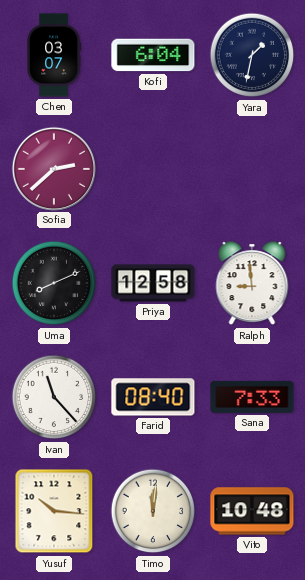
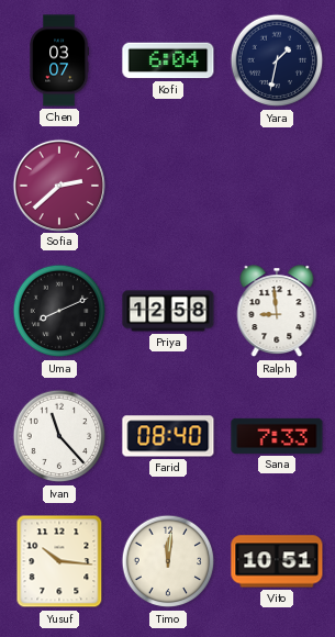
Vito: 10:48 -> 10:51
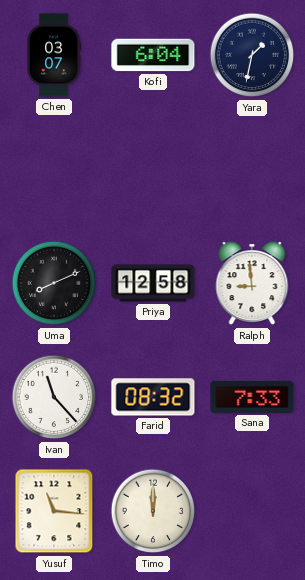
Sofia: 2:38 -> none
Farid: 08:40 -> 08:32
Yusuf: 10:16 -> 11:16
Timo: 12:01 -> 12:00
Vito: 10:51 -> none
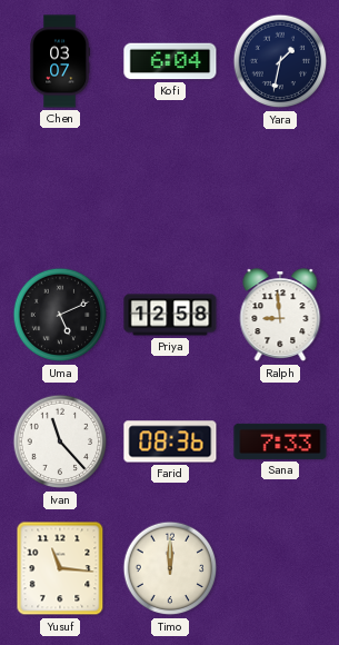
Uma: 8:11 -> 5:11
Farid: 08:32 -> 08:36
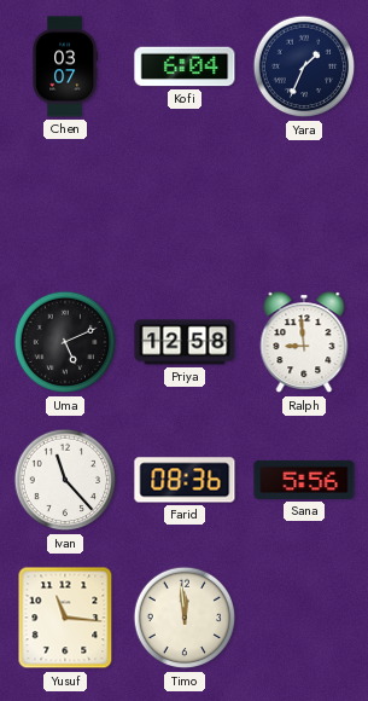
Yara: 1:32 -> 1:34
Sana: 7:33 -> 5:56
Timo: 12:00 -> 11:59
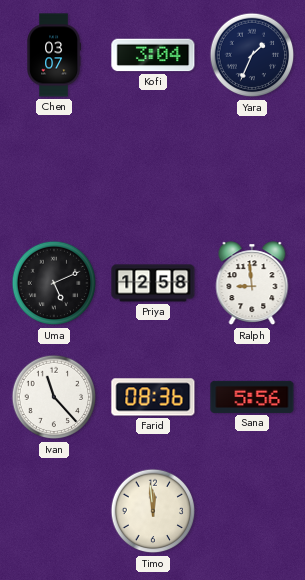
Kofi: 6:04 -> 3:04
Yusuf: 11:16 -> none
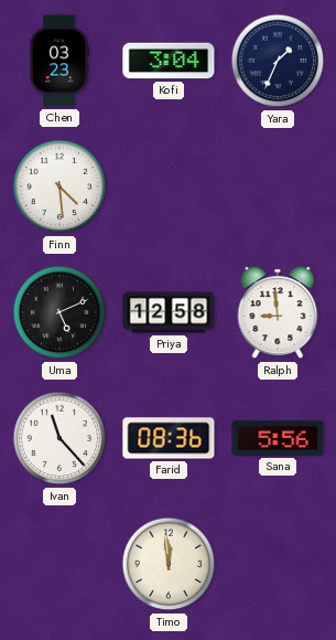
Chen: 03:07 -> 03:23
Finn: none -> 4:29
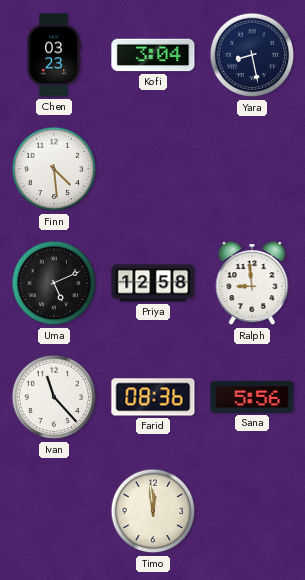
Yara: 1:34 -> 8:28
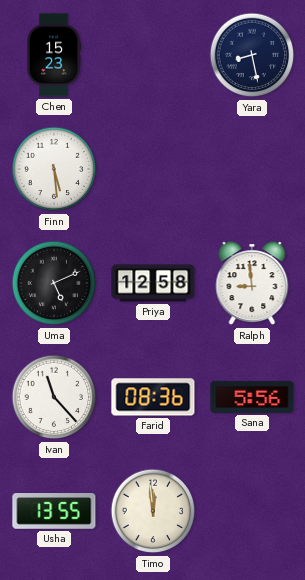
Chen: 03:23 -> 15:23
Kofi: 3:04 -> none
Finn: 4:29 -> 5:29
Usha: none -> 13:55
